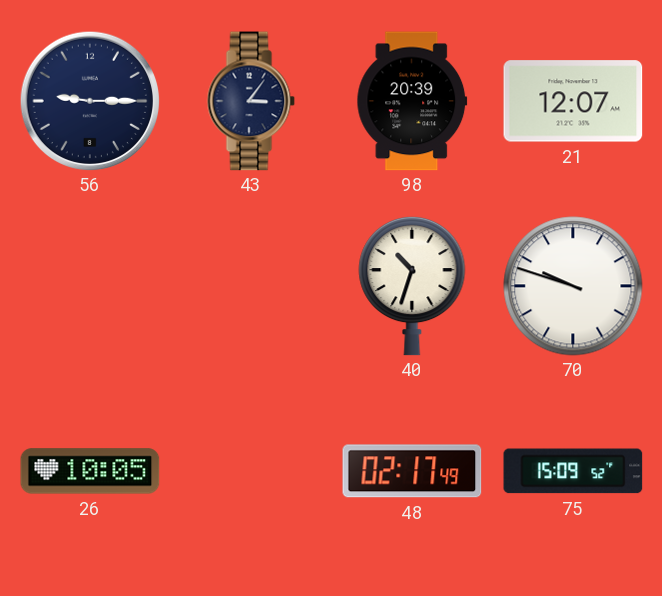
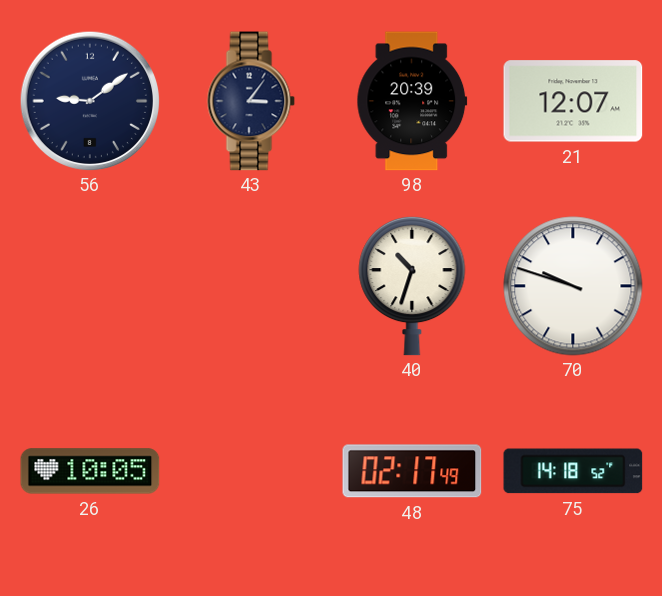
56: 9:15 -> 9:09
75: 15:09 -> 14:18
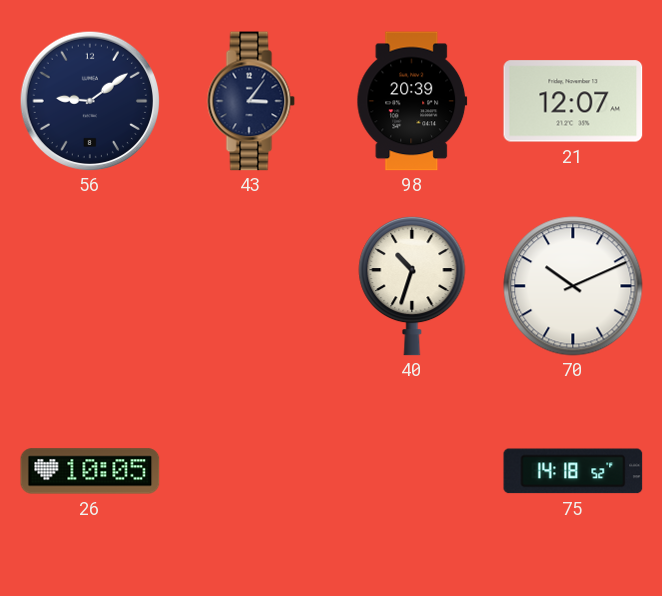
70: 9:48 -> 10:11
48: 02:17 -> none
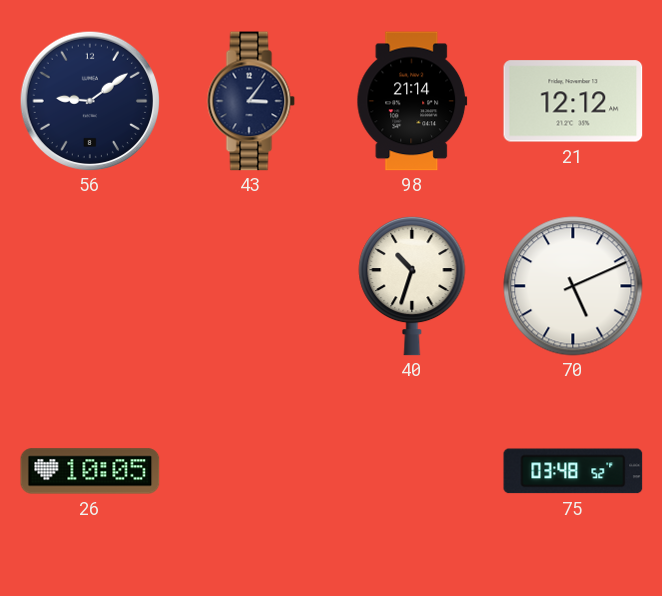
98: 20:39 -> 21:14
21: 12:07 -> 12:12
70: 10:11 -> 5:11
75: 14:18 -> 03:48
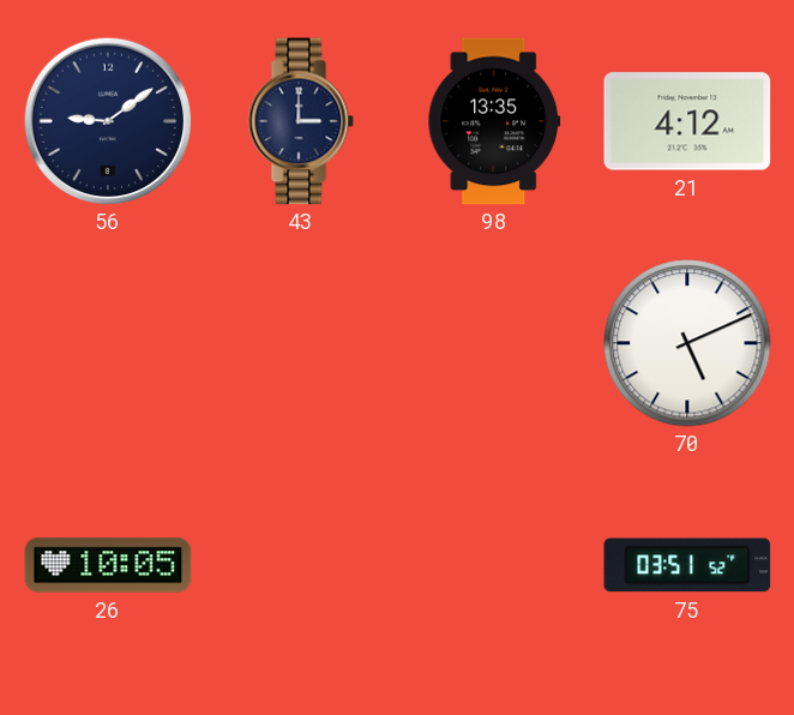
43: 3:06 -> 3:00
98: 21:14 -> 13:35
21: 12:12 -> 4:12
40: 10:33 -> none
75: 03:48 -> 03:51
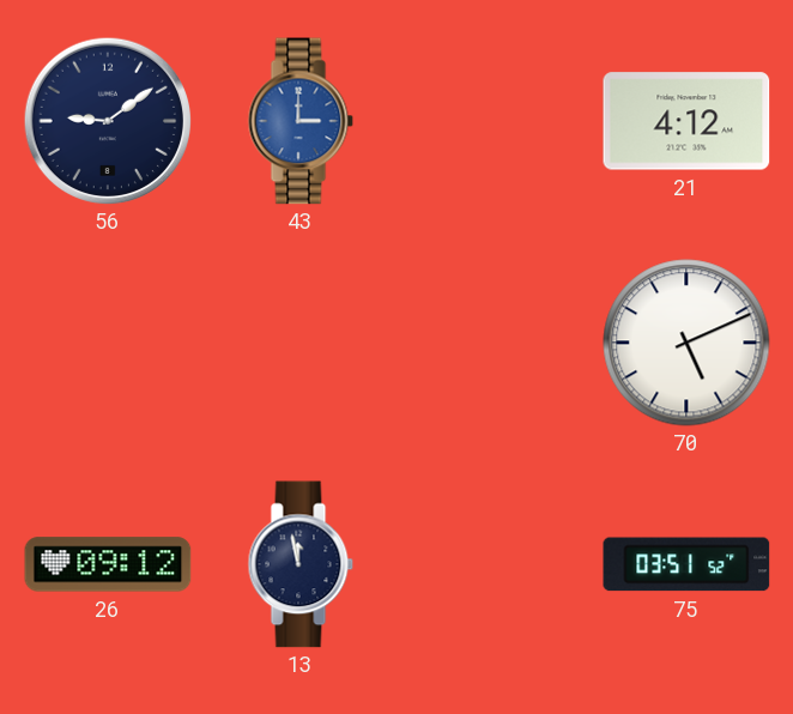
43 dial: navy -> blue
98: 13:35 -> none
26: 10:05 -> 09:12
13: none -> 11:58
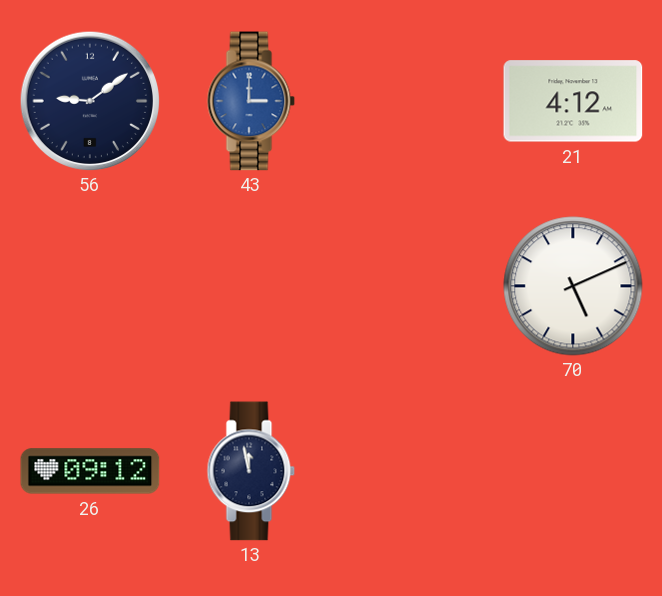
75: 03:51 -> none
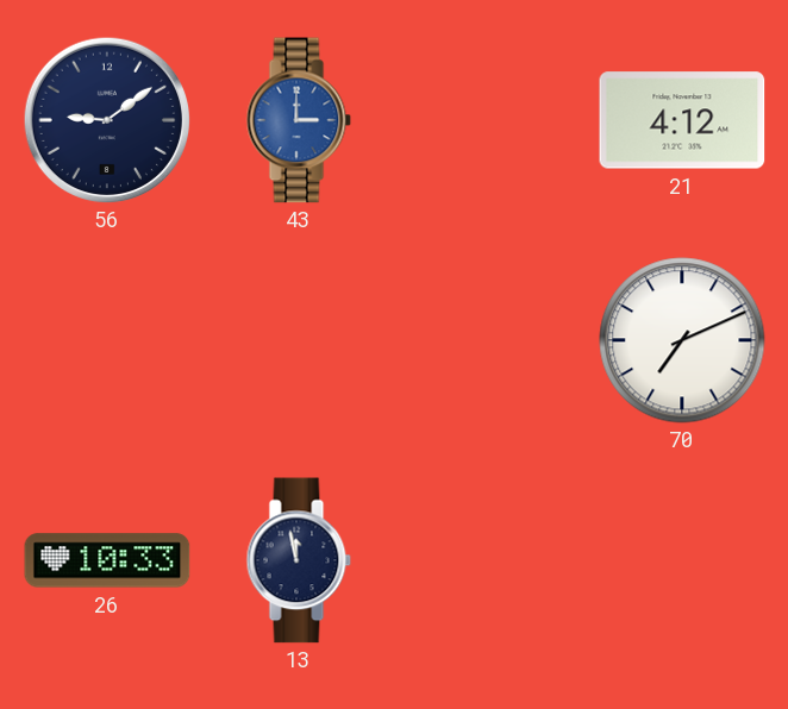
70: 5:11 -> 7:11
26: 09:12 -> 10:33
